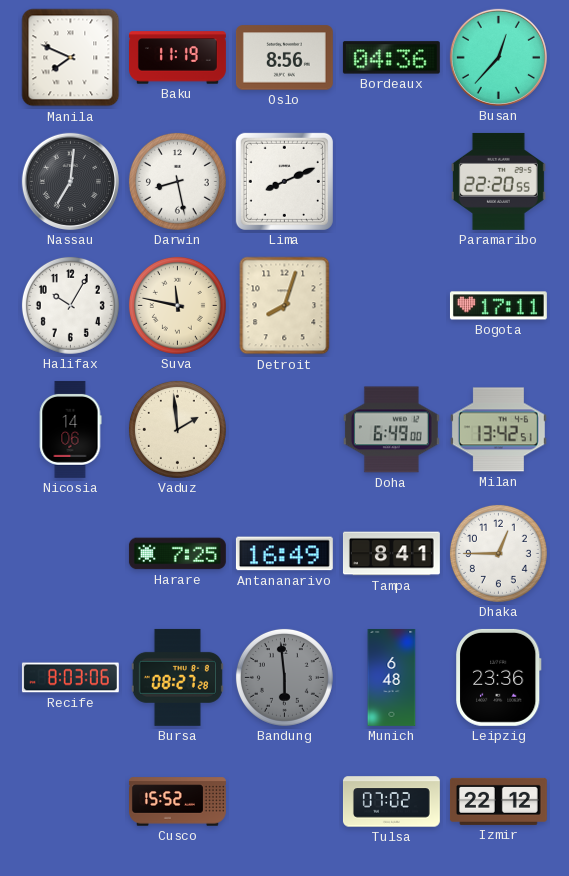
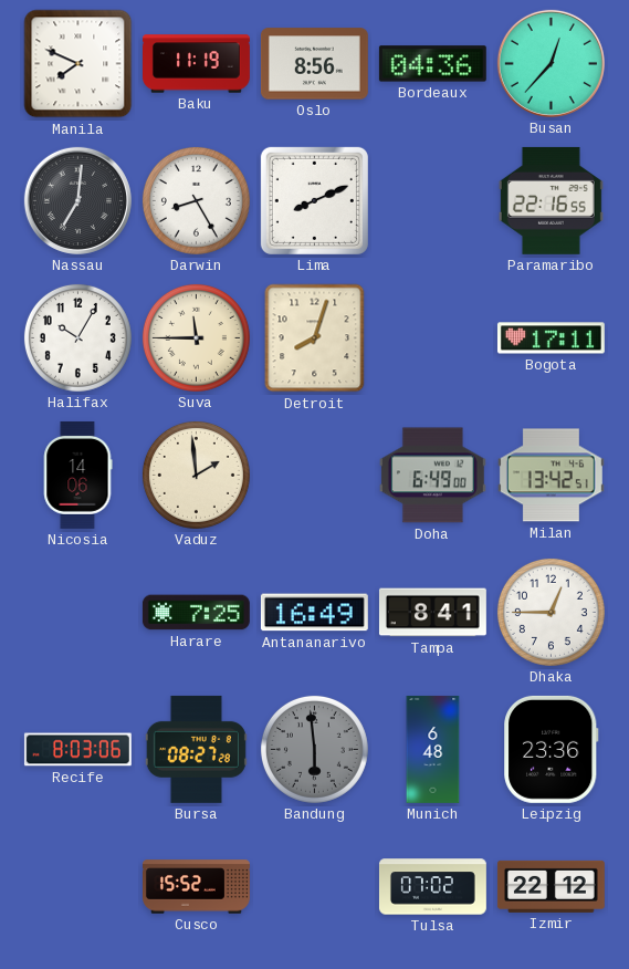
Darwin: 8:28 -> 8:25
Paramaribo: 22:20 -> 22:16
Suva: 11:47 -> 11:45
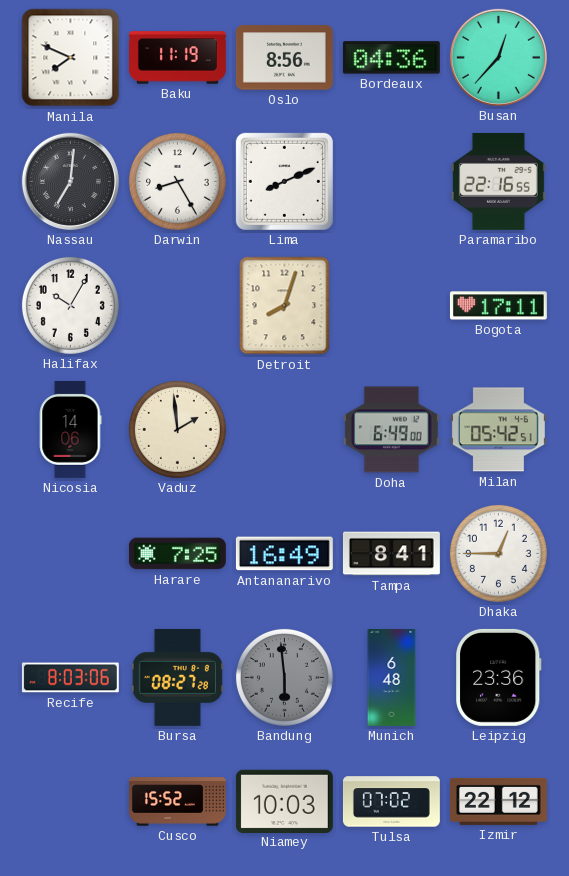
Suva: 11:45 -> none
Milan: 13:42 -> 05:42
Niamey: none -> 10:03
